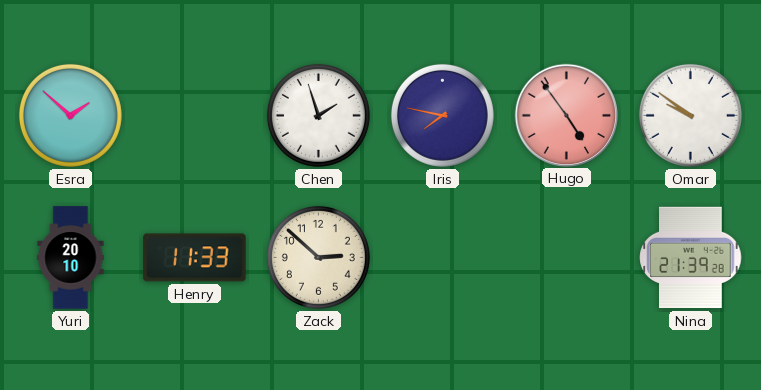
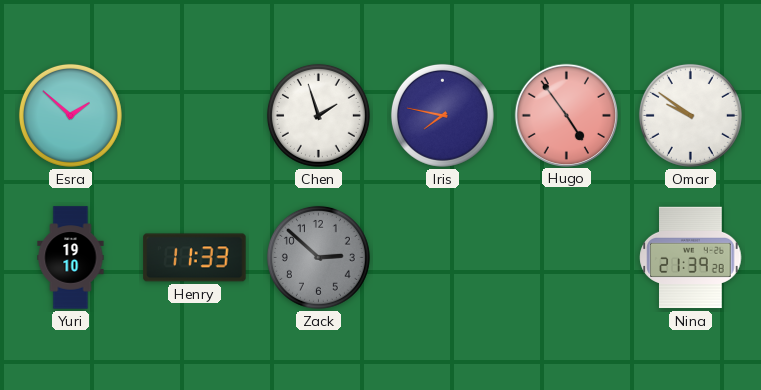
Yuri: 20:10 -> 19:10
Zack dial: cream -> grey
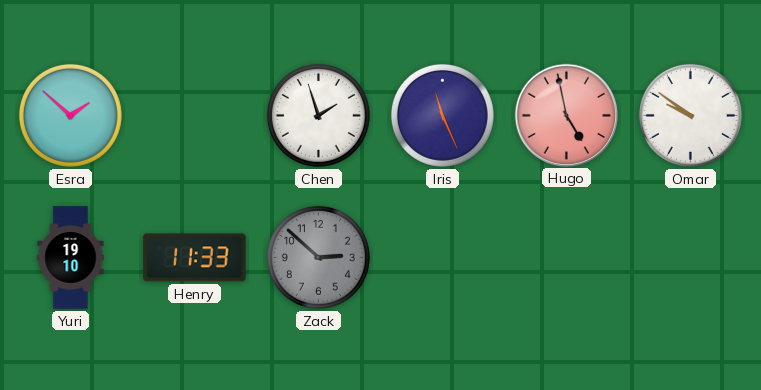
Iris: 7:47 -> 11:26
Hugo: 4:54 -> 4:58
Nina: 21:39 -> none
